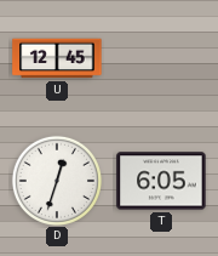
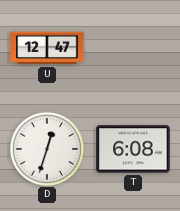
U: 12:45 -> 12:47
T: 6:05 -> 6:08
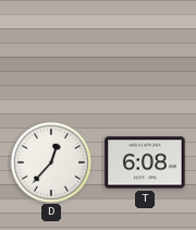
U: 12:47 -> none
D: 12:33 -> 12:37
